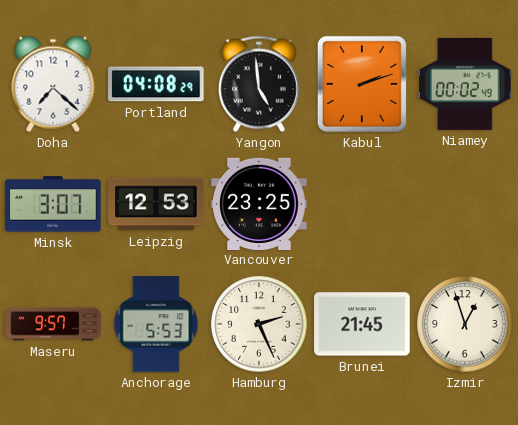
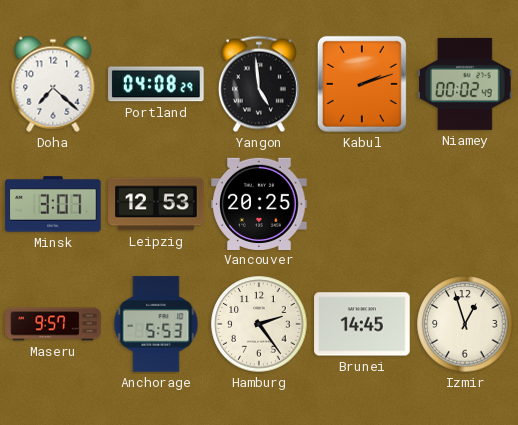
Vancouver: 23:25 -> 20:25
Hamburg: 2:26 -> 2:24
Brunei: 21:45 -> 14:45
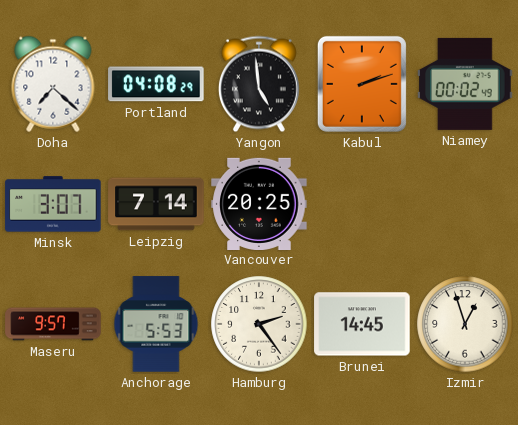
Leipzig: 12:53 -> 7:14
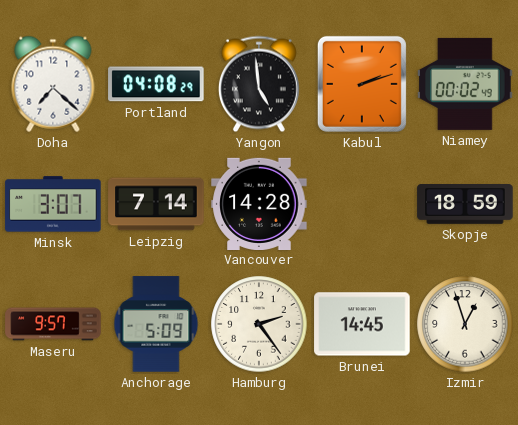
Vancouver: 20:25 -> 14:28
Skopje: none -> 18:59
Anchorage: 5:53 -> 5:09
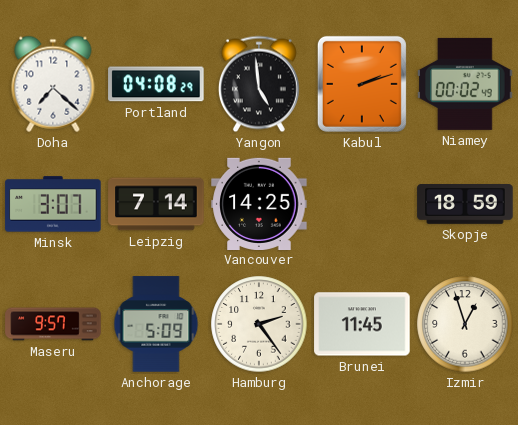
Vancouver: 14:28 -> 14:25
Brunei: 14:45 -> 11:45
